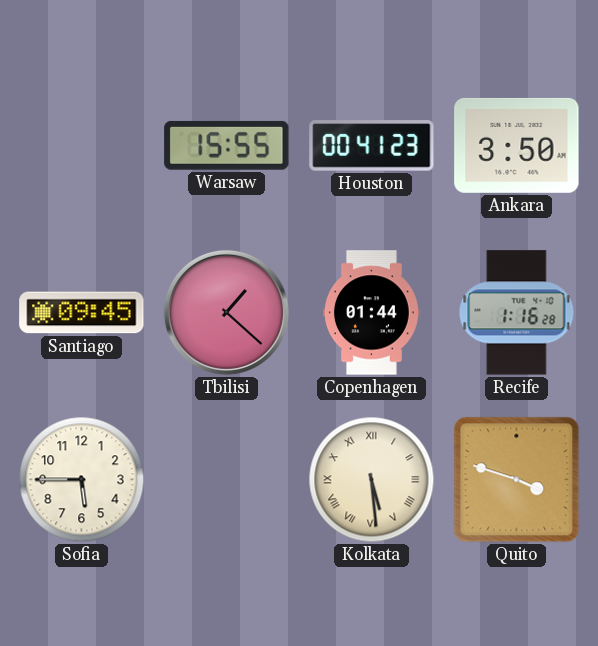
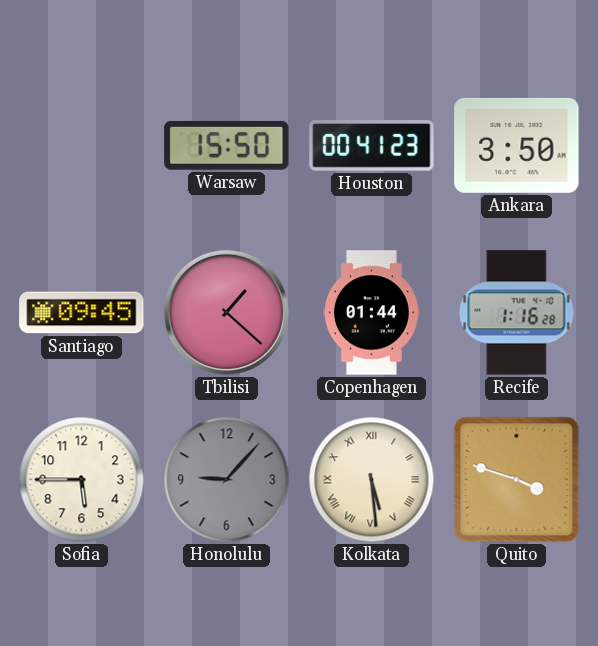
Warsaw: 15:55 -> 15:50
Honolulu: none -> 9:07
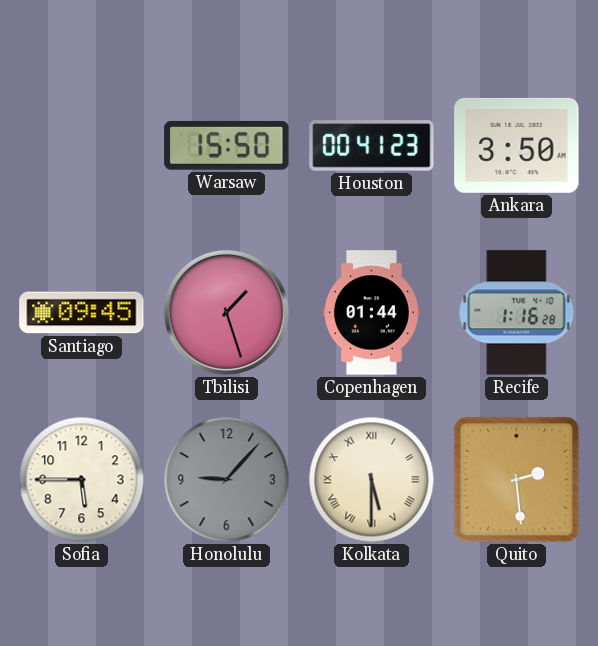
Tbilisi: 1:22 -> 1:27
Kolkata: 5:29 -> 5:30
Quito: 3:48 -> 2:29
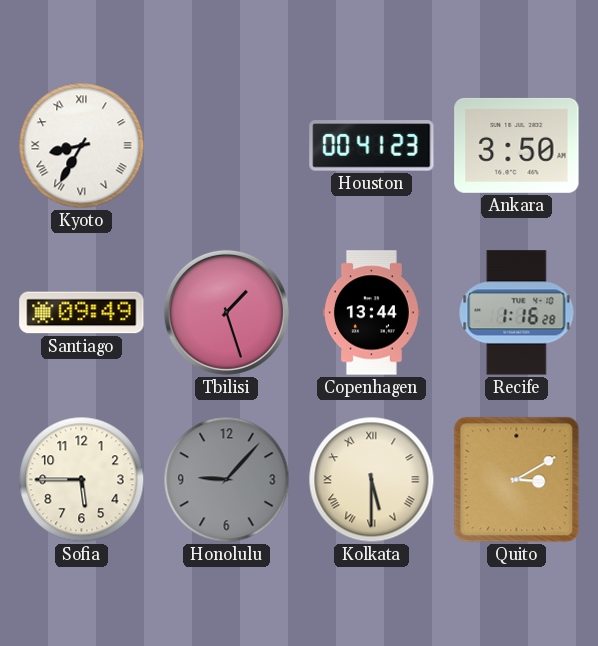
Kyoto: none -> 8:35
Warsaw: 15:50 -> none
Santiago: 09:45 -> 09:49
Copenhagen: 01:44 -> 13:44
Quito: 2:29 -> 3:10
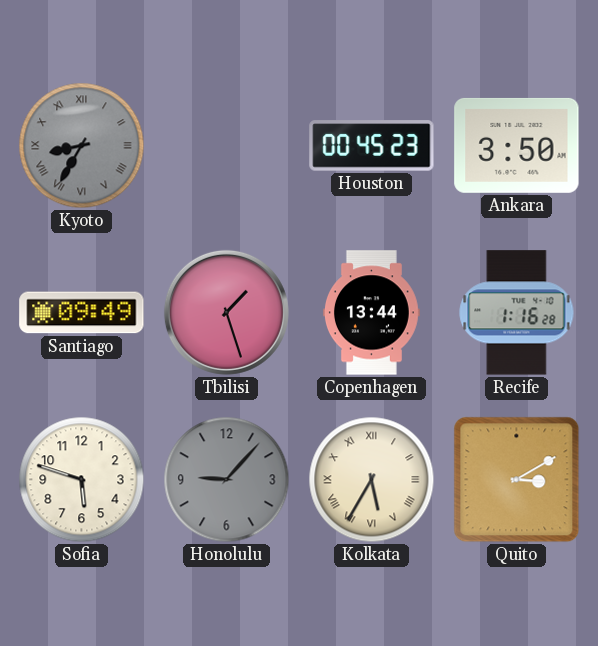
Kyoto dial: white -> grey
Houston: 00:41 -> 00:45
Sofia: 5:45 -> 5:48
Kolkata: 5:30 -> 5:35
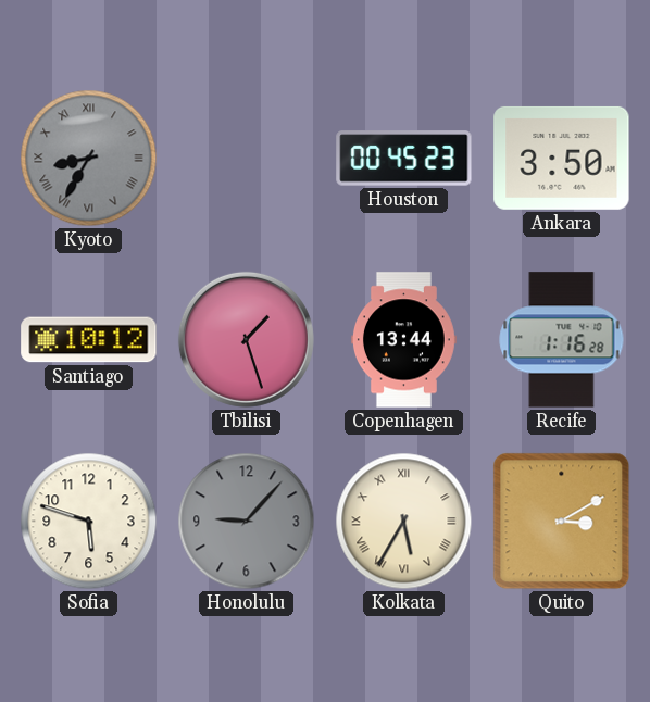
Santiago: 09:49 -> 10:12
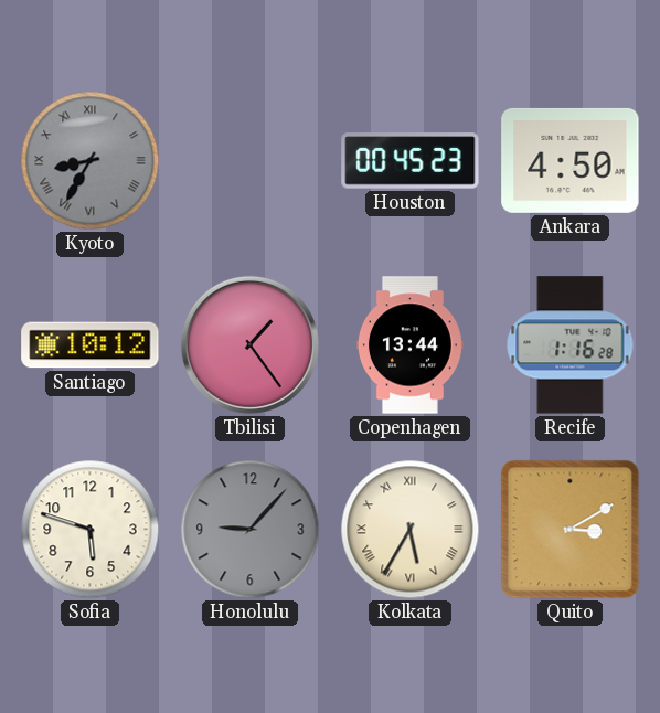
Ankara: 3:50 -> 4:50
Tbilisi: 1:27 -> 1:24
